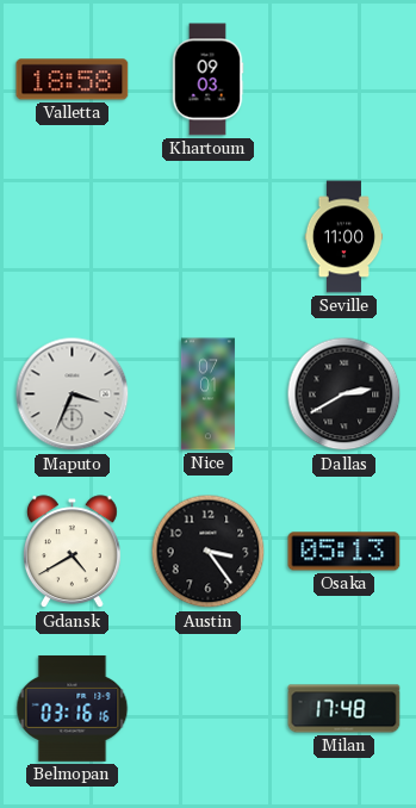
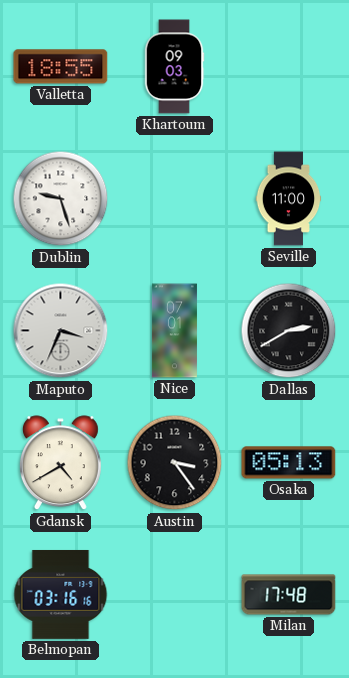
Valletta: 18:58 -> 18:55
Dublin: none -> 9:27
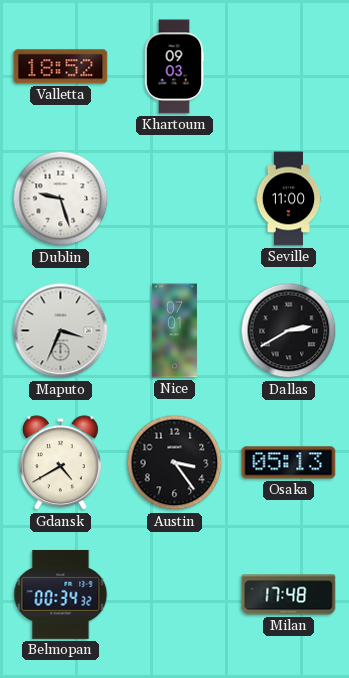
Valletta: 18:55 -> 18:52
Belmopan: 03:16 -> 00:34
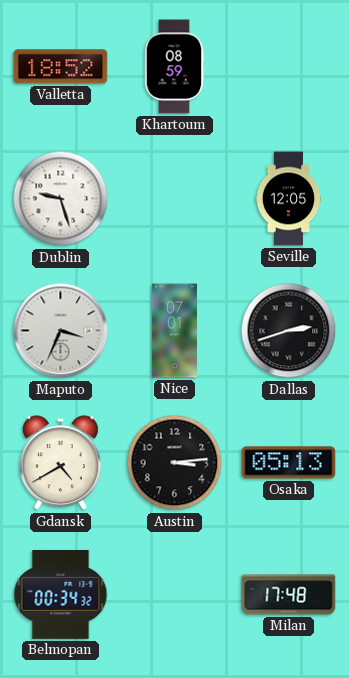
Khartoum: 09:03 -> 08:59
Seville: 11:00 -> 12:05
Dallas: 2:40 -> 2:42
Austin: 3:24 -> 3:14
